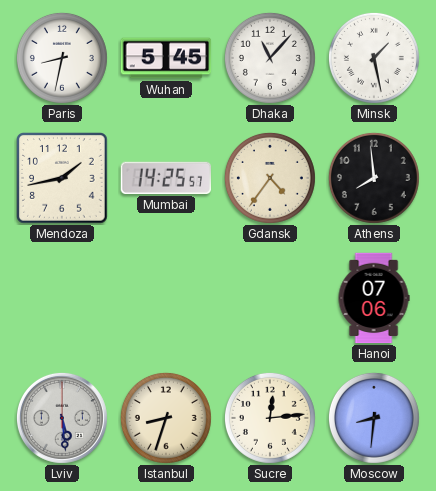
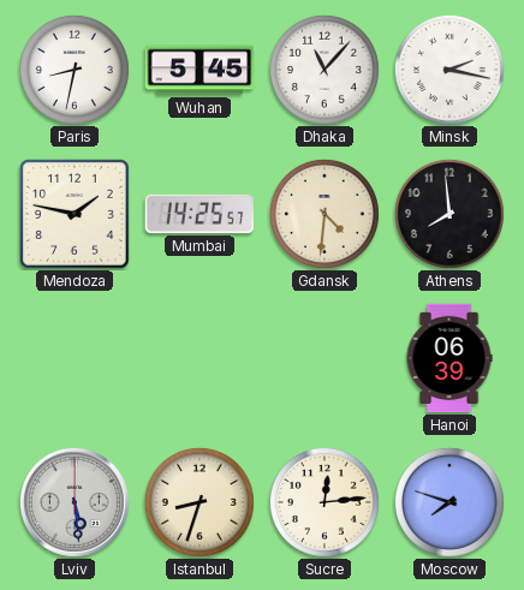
Minsk: 1:28 -> 2:17
Mendoza: 1:43 -> 1:47
Gdansk: 4:36 -> 4:31
Hanoi: 07:06 -> 06:39
Moscow: 8:31 -> 7:48
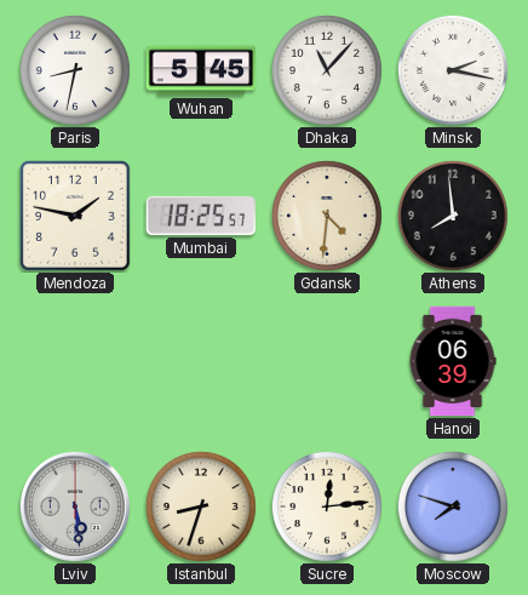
Mumbai: 14:25 -> 18:25
